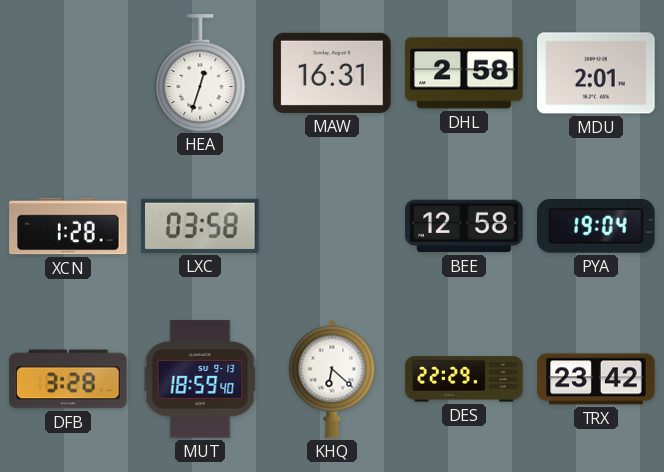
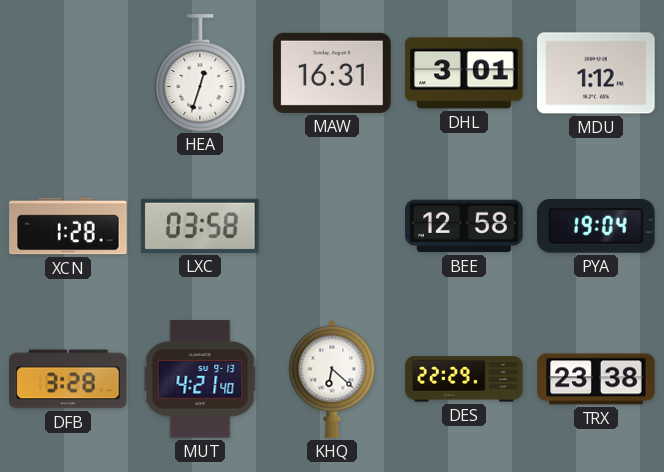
DHL: 2:58 -> 3:01
MDU: 2:01 -> 1:12
MUT: 18:59 -> 4:21
TRX: 23:42 -> 23:38
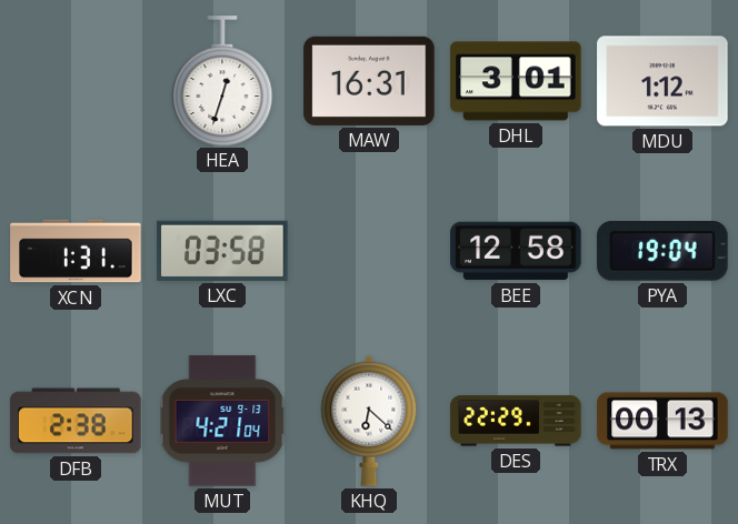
XCN: 1:28 -> 1:31
DFB: 3:28 -> 2:38
MUT: 4:21:40 -> 4:21:04
TRX: 23:38 -> 00:13
